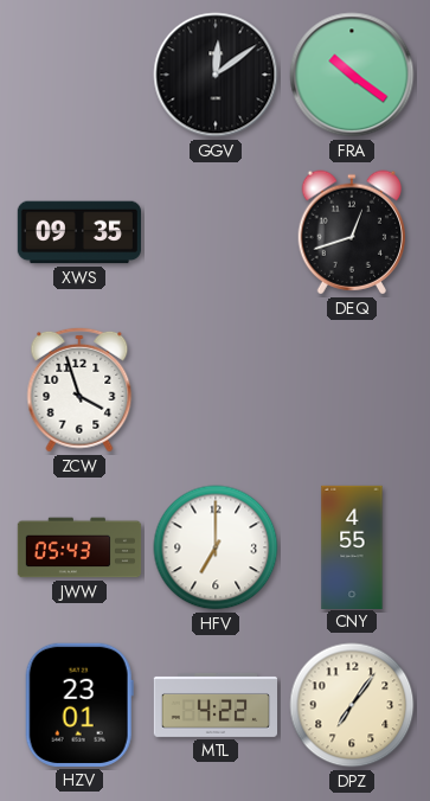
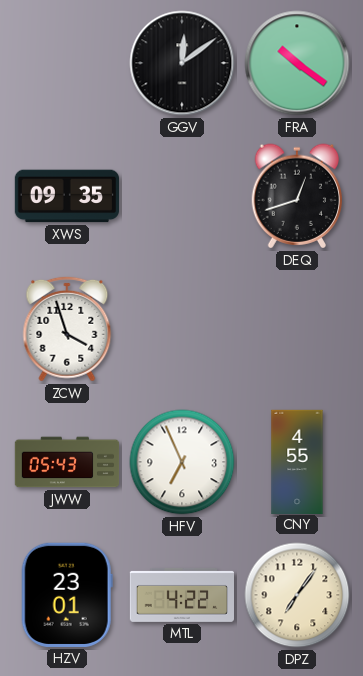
HFV: 7:00 -> 6:56
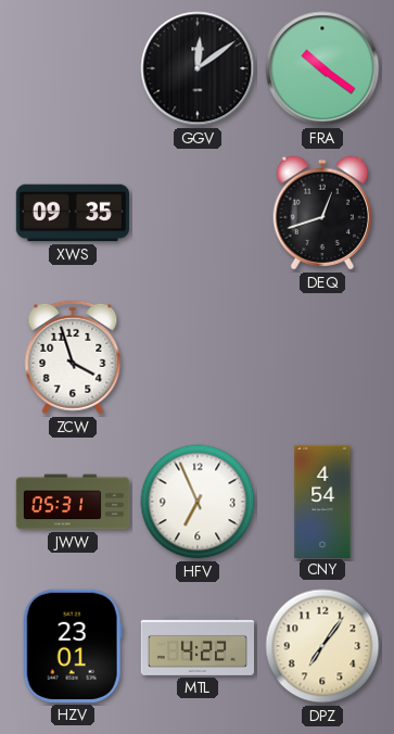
JWW: 05:43 -> 05:31
CNY: 4:55 -> 4:54
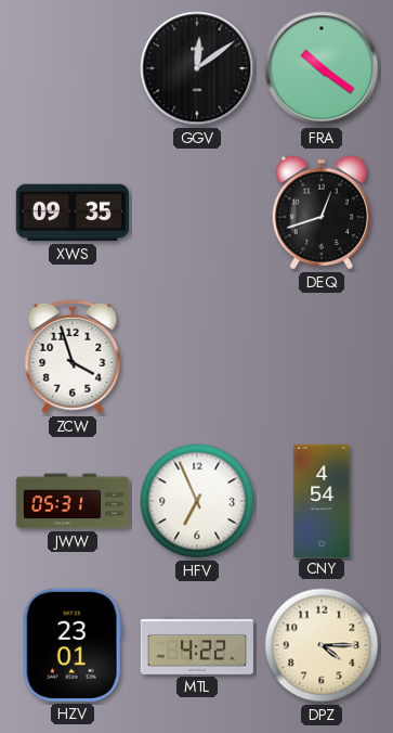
DPZ: 7:06 -> 4:15
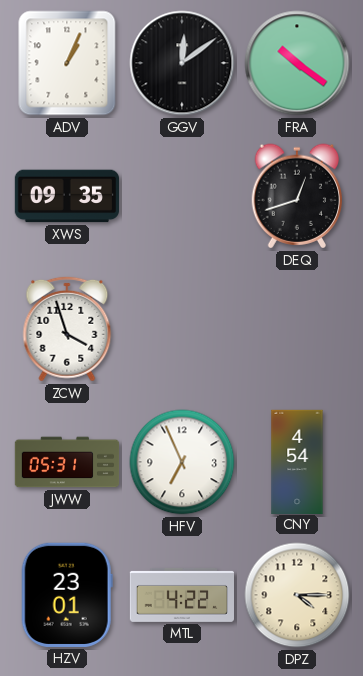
ADV: none -> 1:04
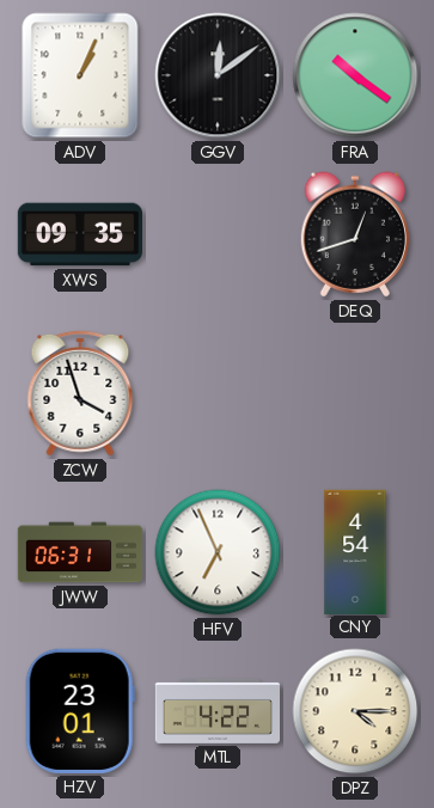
JWW: 05:31 -> 06:31
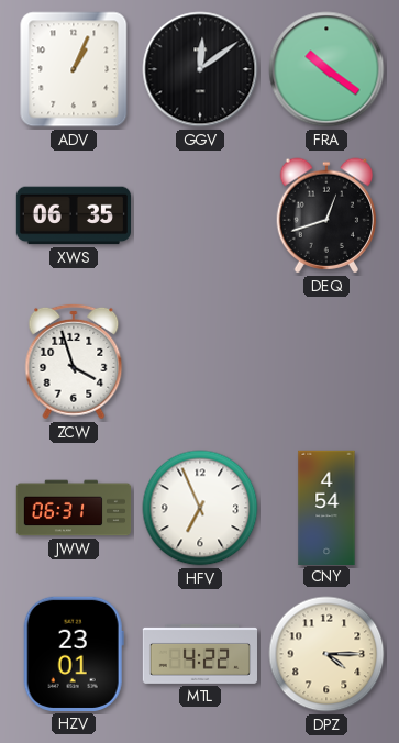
XWS: 09:35 -> 06:35
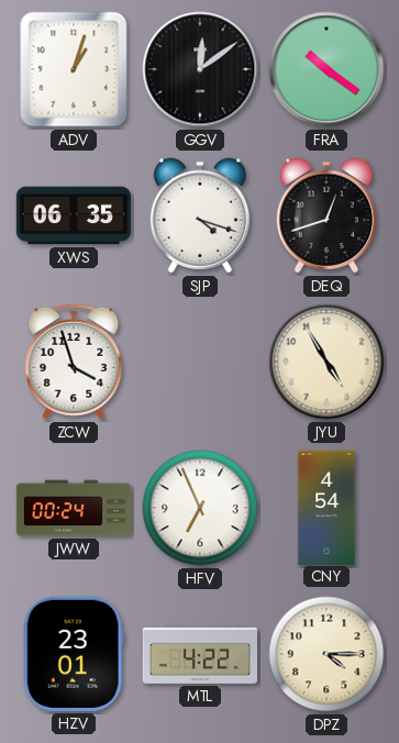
ADV: 1:04 -> 1:03
SJP: none -> 4:18
JYU: none -> 4:55
JWW: 06:31 -> 00:24
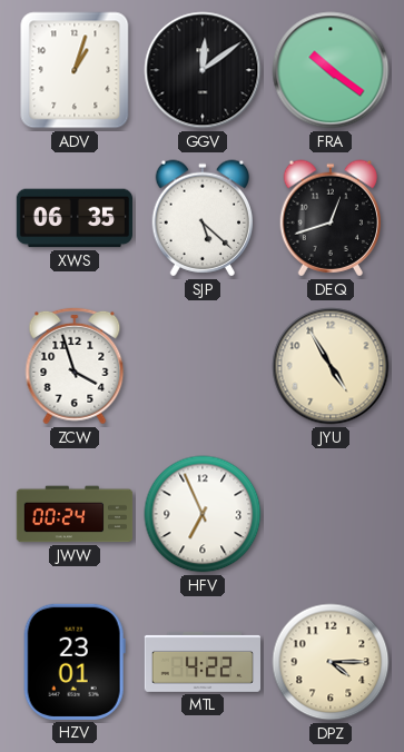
SJP: 4:18 -> 5:22
CNY: 4:54 -> none
